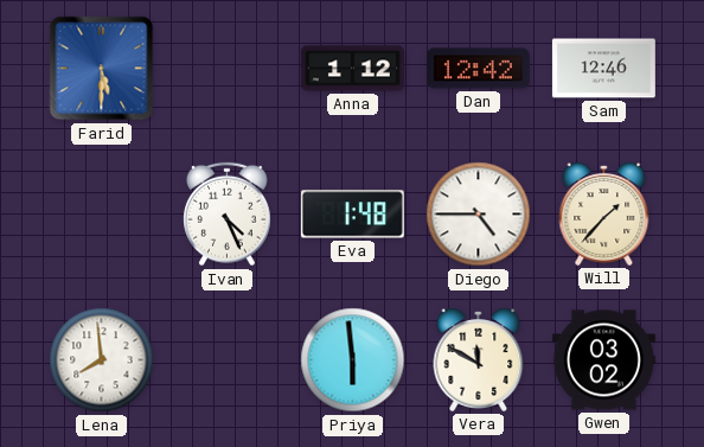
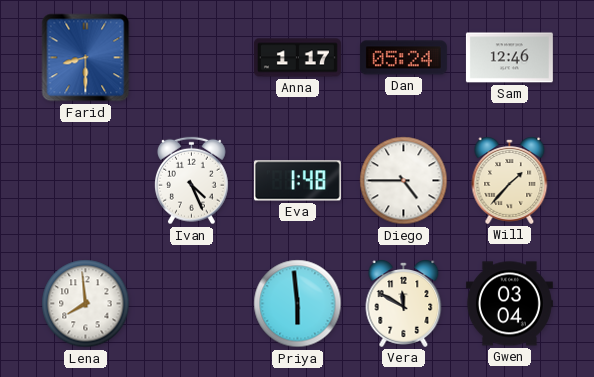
Farid: 5:30 -> 8:30
Anna: 1:12 -> 1:17
Dan: 12:42 -> 05:24
Gwen: 03:02 -> 03:04
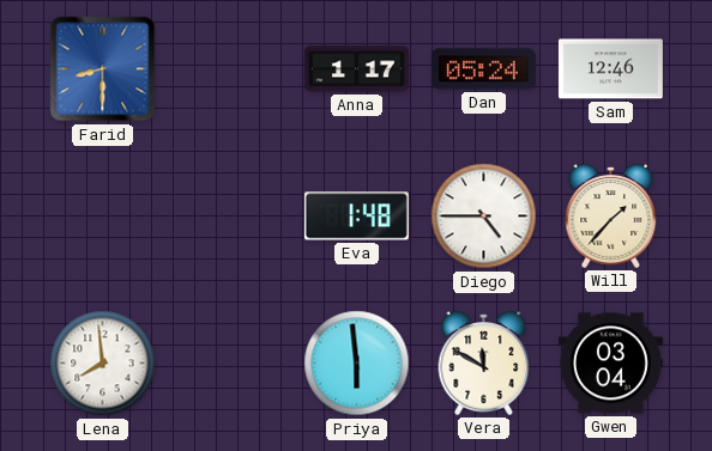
Ivan: 4:26 -> none
